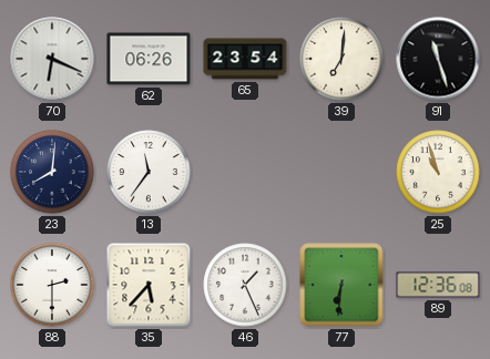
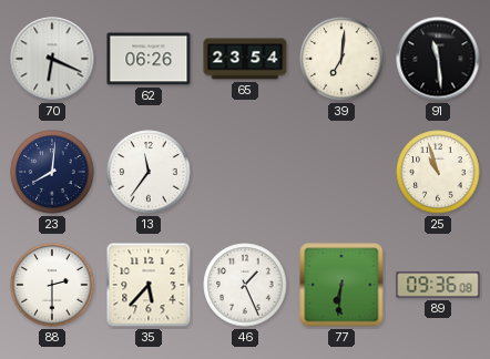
91: 11:27 -> 11:29
89: 12:36 -> 09:36
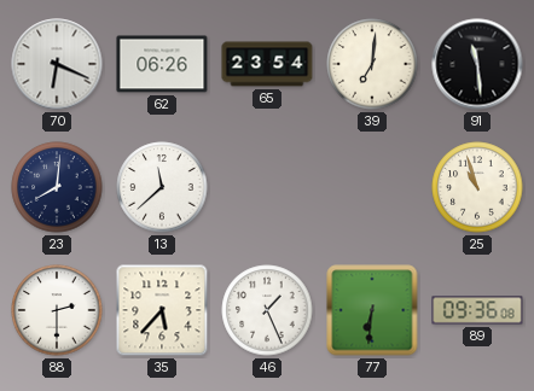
13: 11:36 -> 11:38
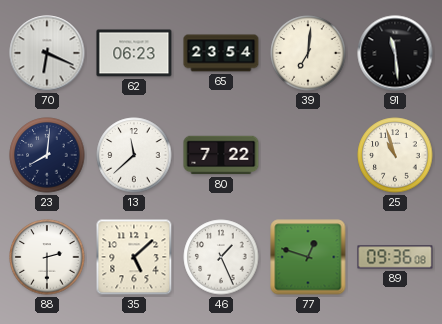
62: 06:26 -> 06:23
80: none -> 7:22
35: 5:37 -> 5:08
77: 6:31 -> 12:48
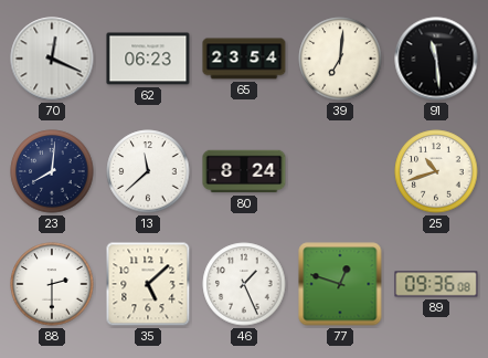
70: 6:19 -> 12:19
80: 7:22 -> 8:24
25: 10:57 -> 10:42
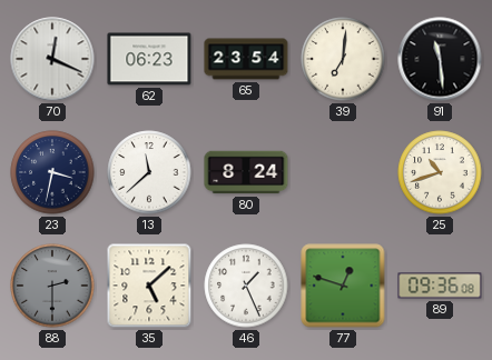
23: 8:01 -> 3:32
88 dial: white -> grey
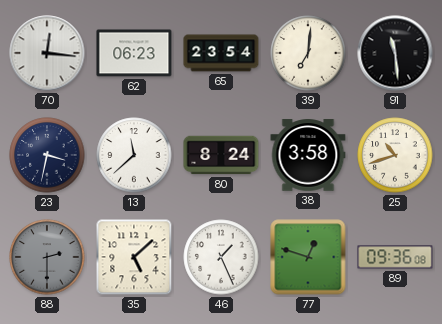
70: 12:19 -> 12:16
38: none -> 3:58
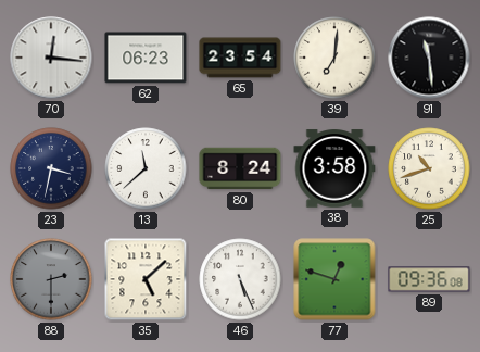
46: 1:26 -> 5:26
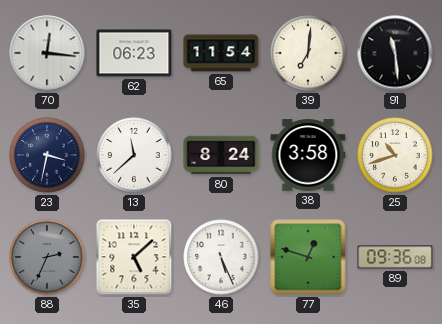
65: 23:54 -> 11:54
88: 2:30 -> 2:34
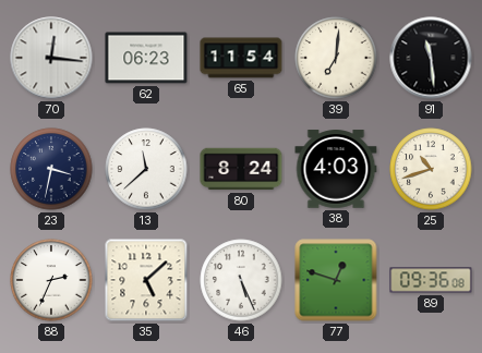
38: 3:58 -> 4:03
88 dial: grey -> white
